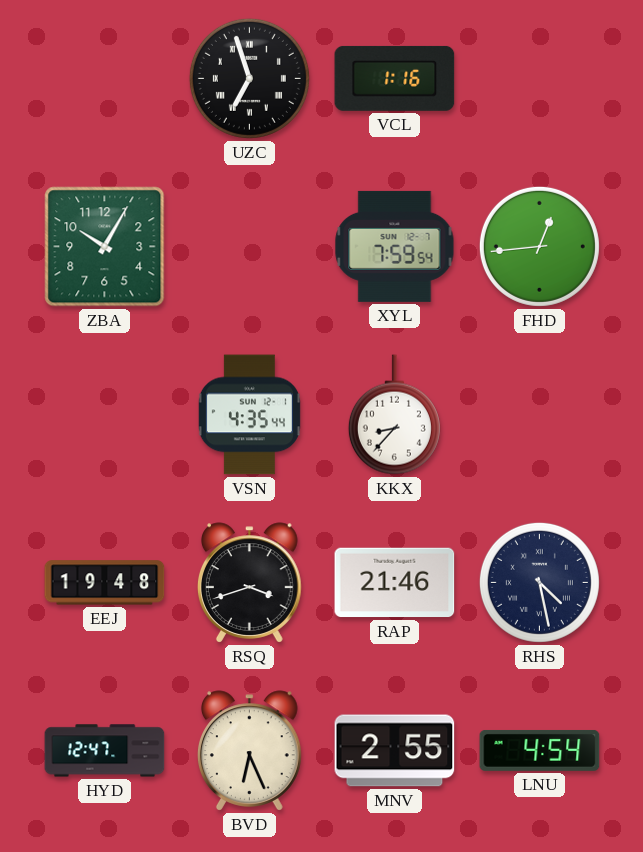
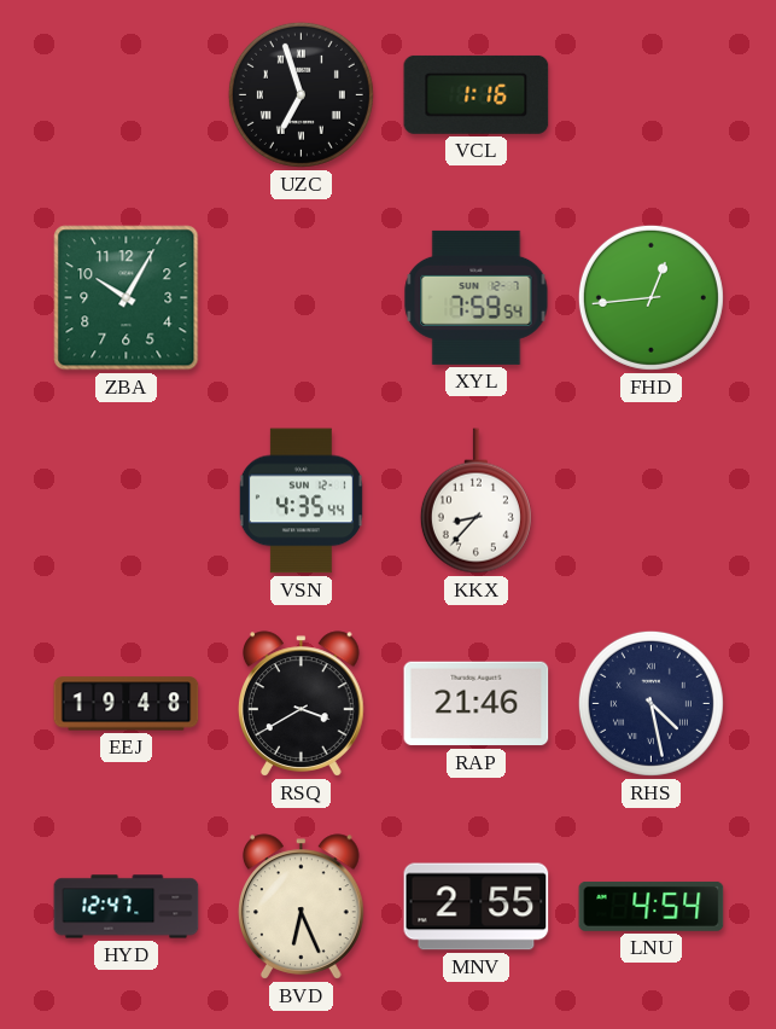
RSQ: 3:42 -> 3:40
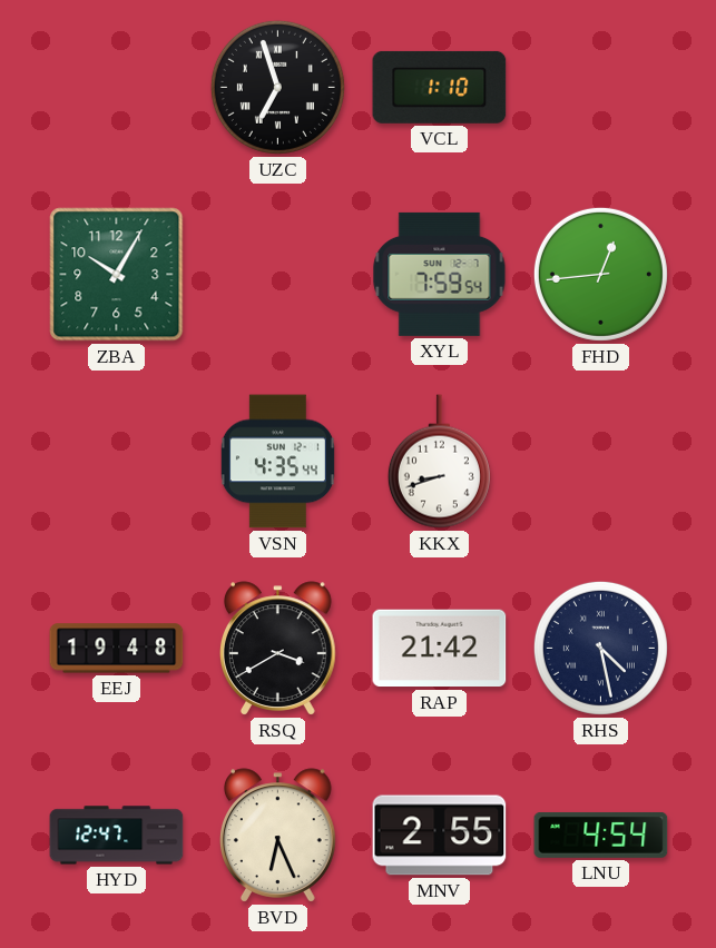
VCL: 1:16 -> 1:10
KKX: 8:37 -> 8:42
RAP: 21:46 -> 21:42
